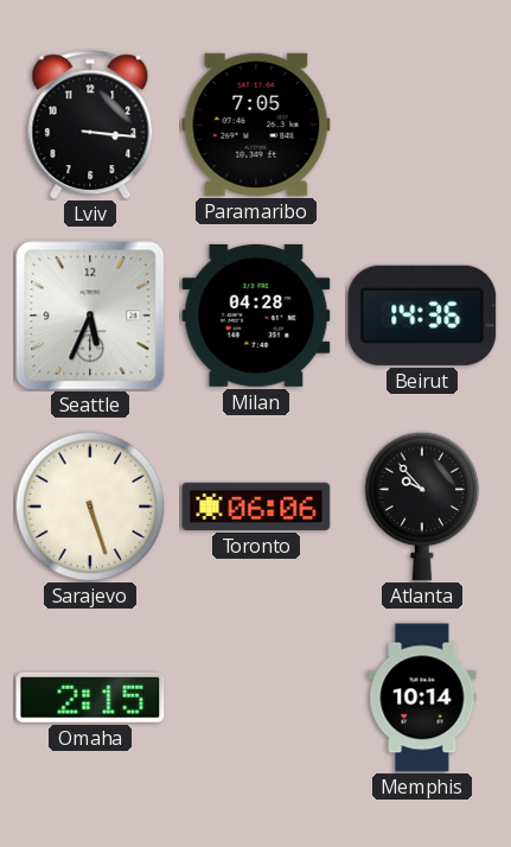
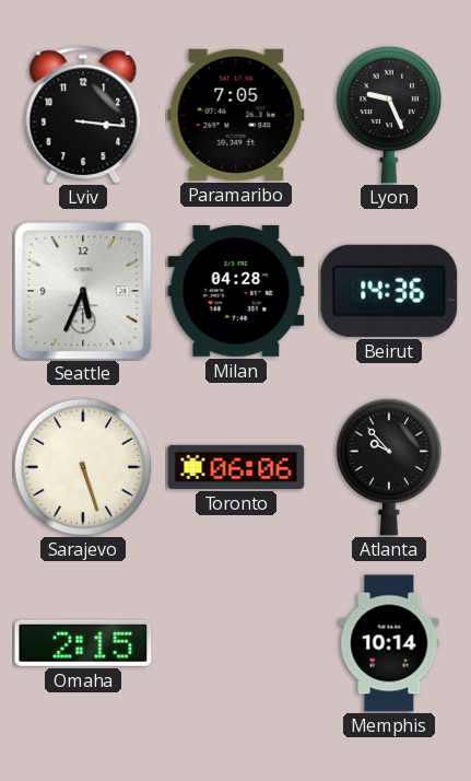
Lyon: none -> 9:26
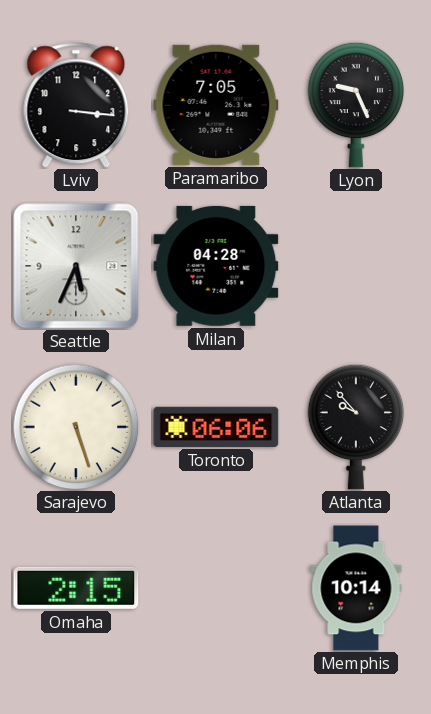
Beirut: 14:36 -> none
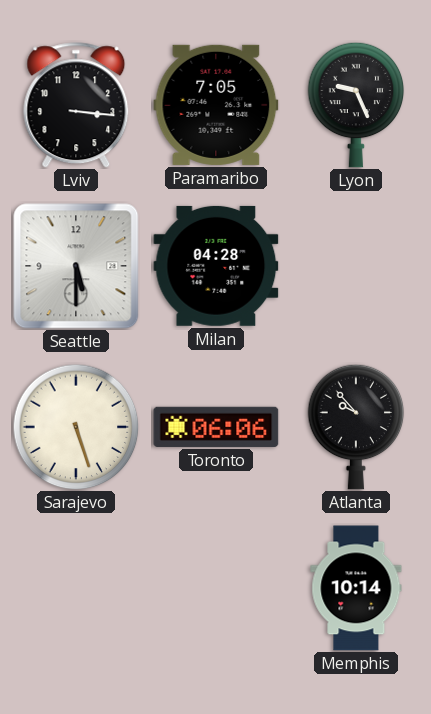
Seattle: 5:34 -> 5:30
Omaha: 2:15 -> none
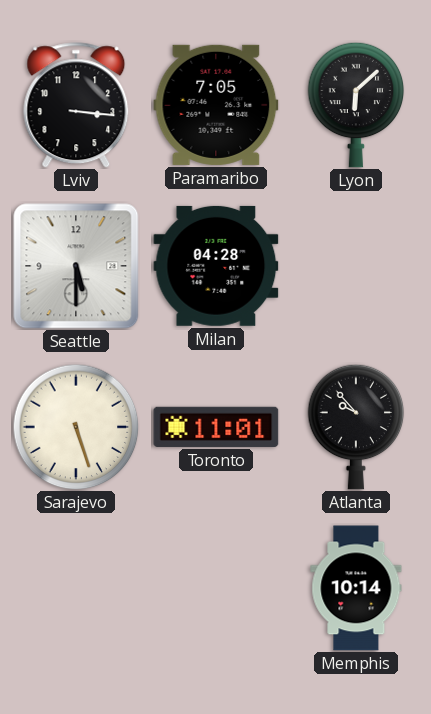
Lyon: 9:26 -> 6:08
Toronto: 06:06 -> 11:01
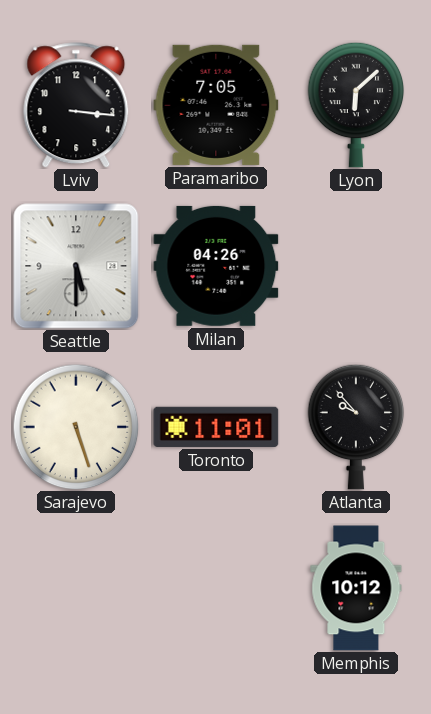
Milan: 04:28 -> 04:26
Memphis: 10:14 -> 10:12
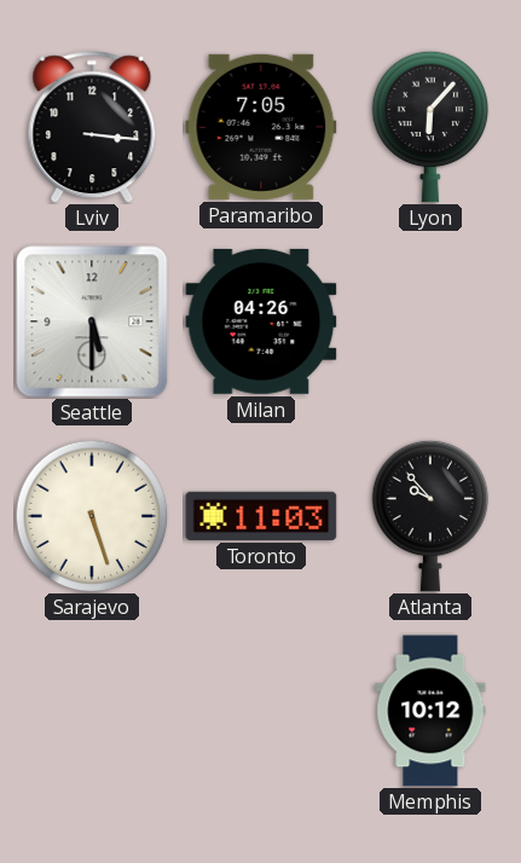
Lyon: 6:08 -> 6:07
Toronto: 11:01 -> 11:03
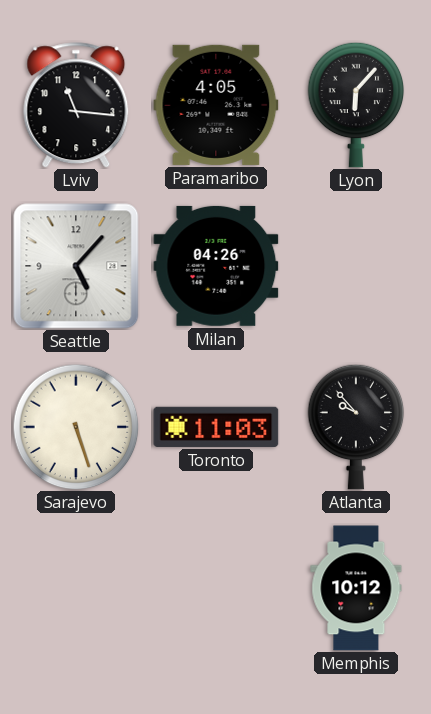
Lviv: 3:16 -> 11:16
Paramaribo: 7:05 -> 4:05
Seattle: 5:30 -> 5:07
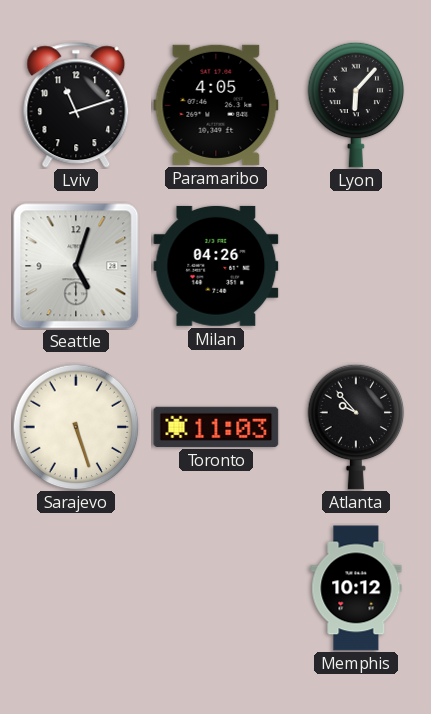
Lviv: 11:16 -> 11:12
Seattle: 5:07 -> 5:03
